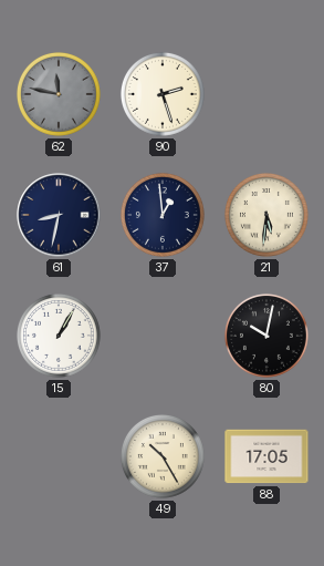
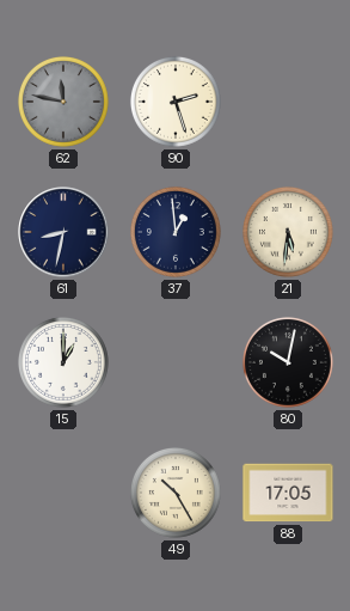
15: 1:05 -> 1:00
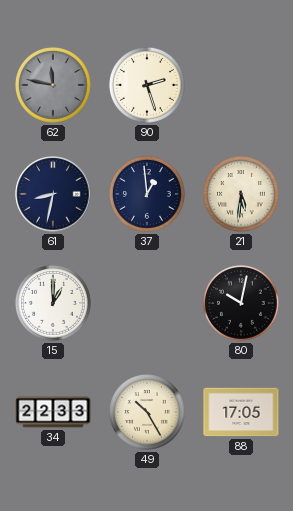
34: none -> 22:33
